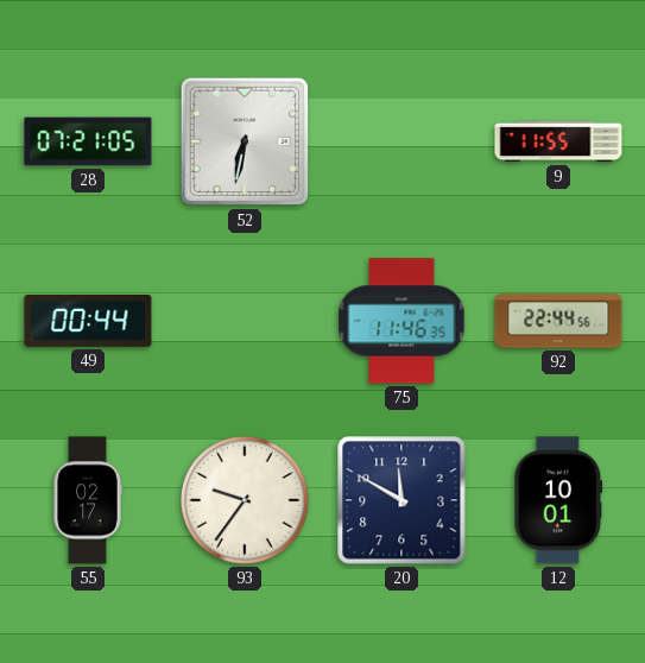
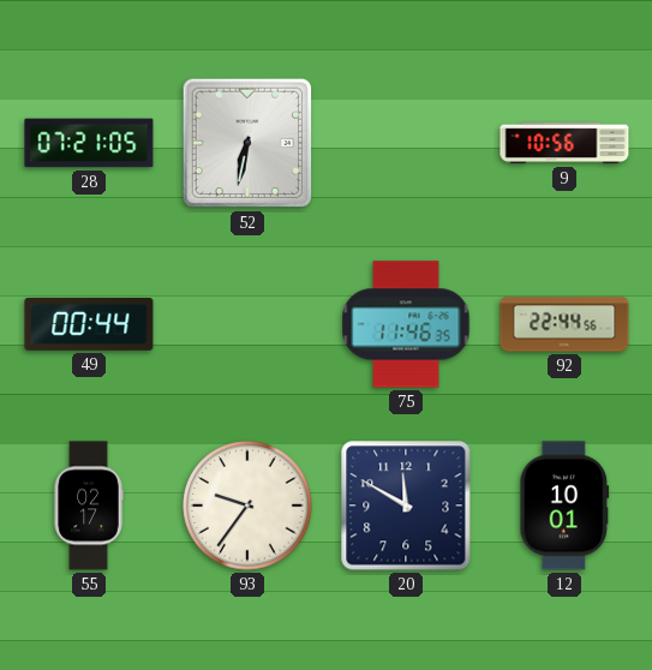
9: 11:55 -> 10:56
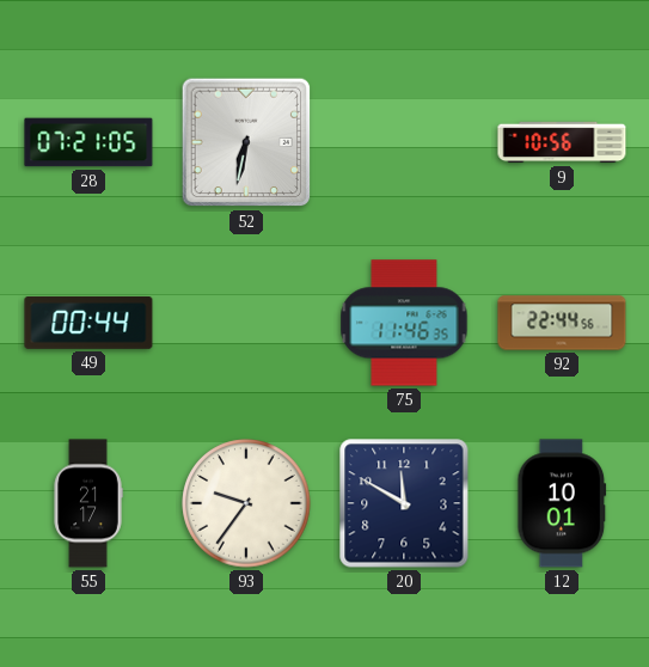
55: 02:17 -> 21:17
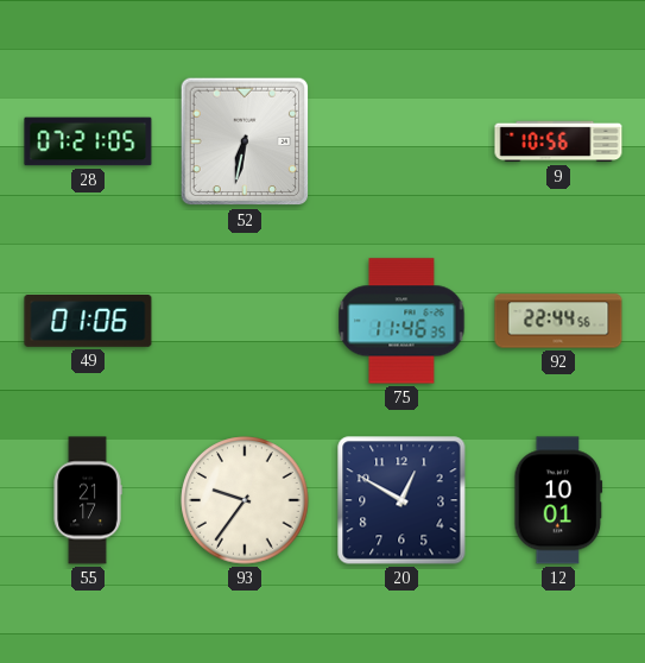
49: 00:44 -> 01:06
20: 11:50 -> 12:50
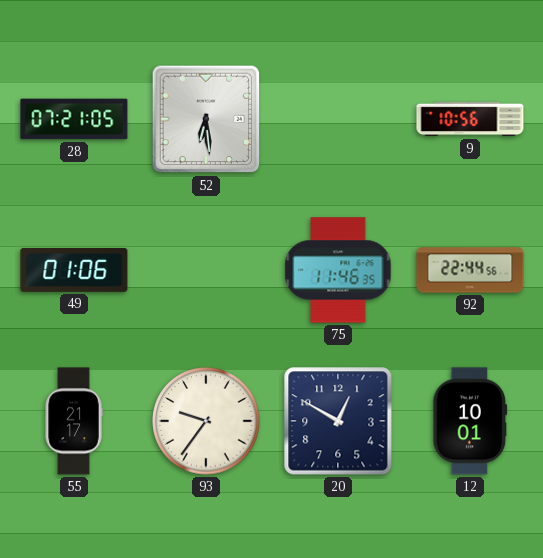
52: 6:32 -> 6:29
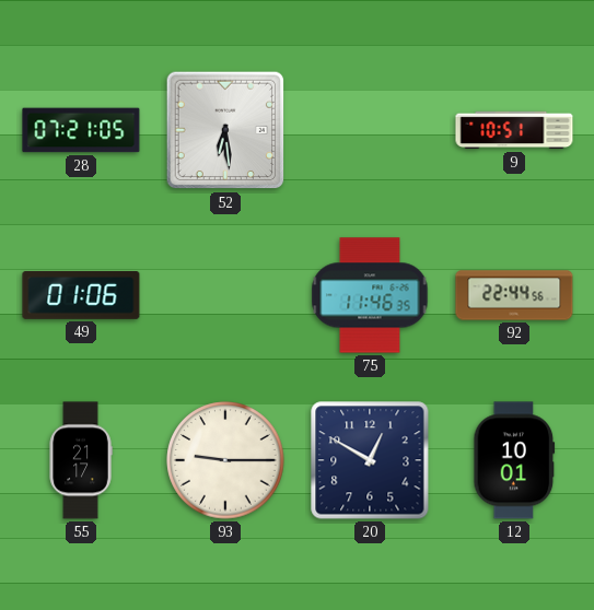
9: 10:56 -> 10:51
93: 9:36 -> 9:15
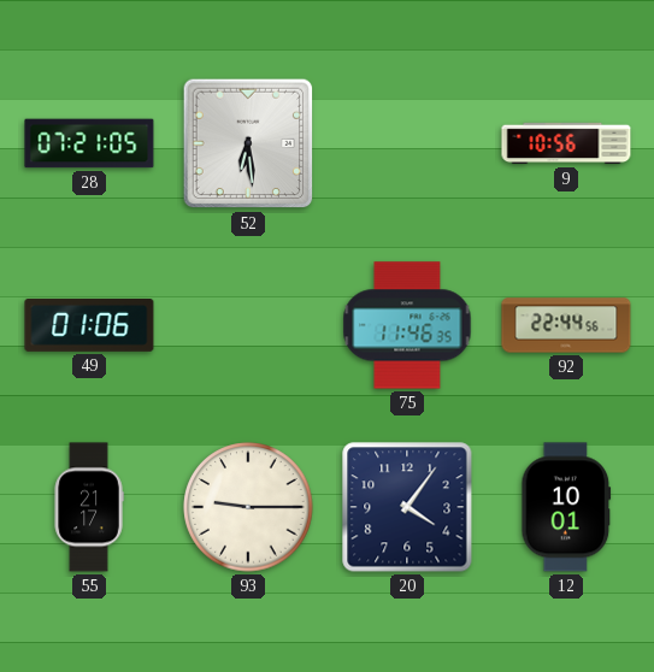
9: 10:51 -> 10:56
20: 12:50 -> 4:06
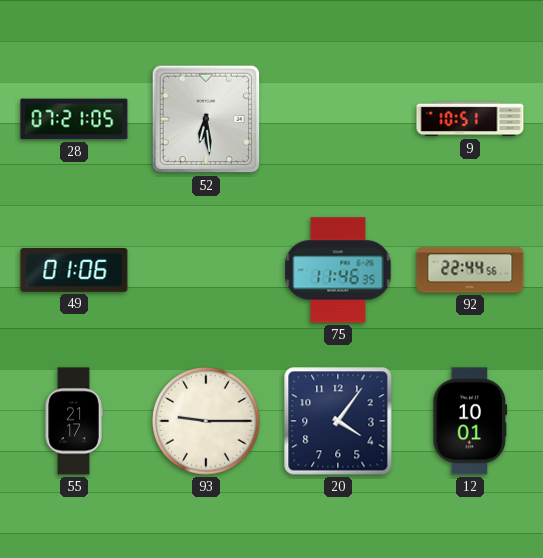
9: 10:56 -> 10:51
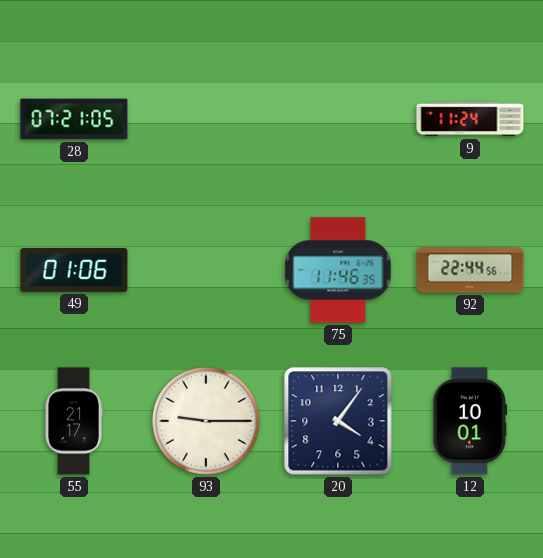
52: 6:29 -> none
9: 10:51 -> 11:24
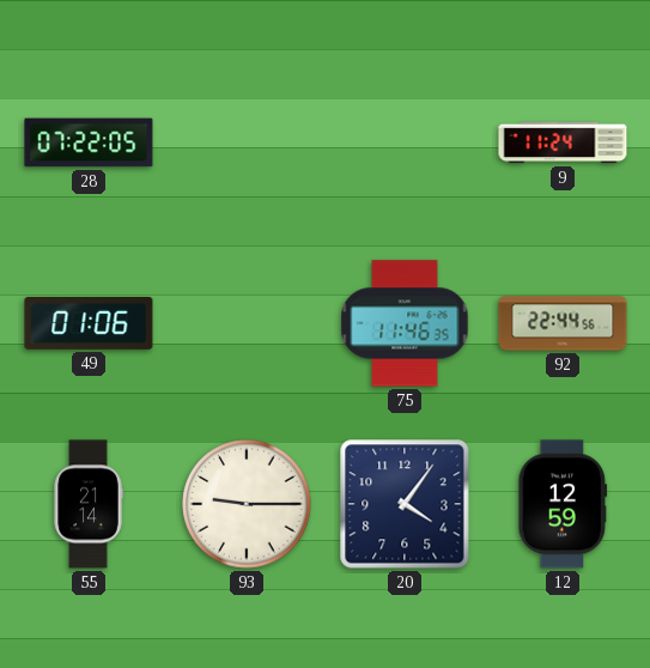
28: 07:21 -> 07:22
55: 21:17 -> 21:14
12: 10:01 -> 12:59
